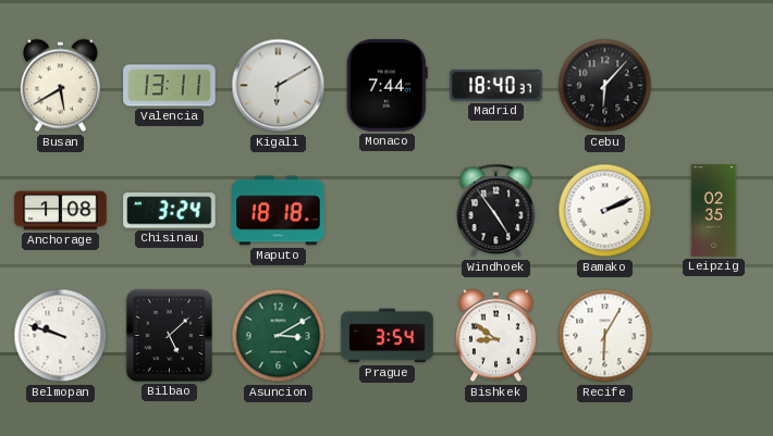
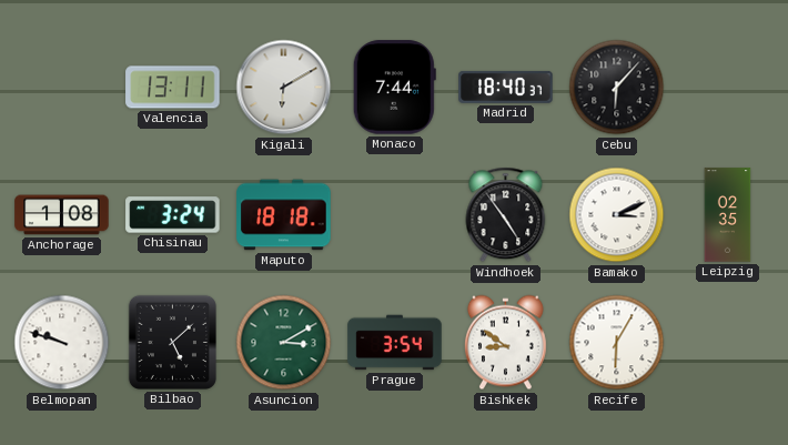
Busan: 5:40 -> none
Bamako: 2:11 -> 3:11
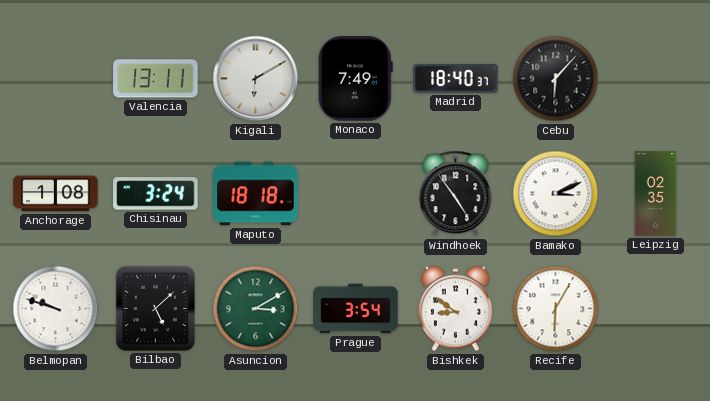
Monaco: 7:44 -> 7:49
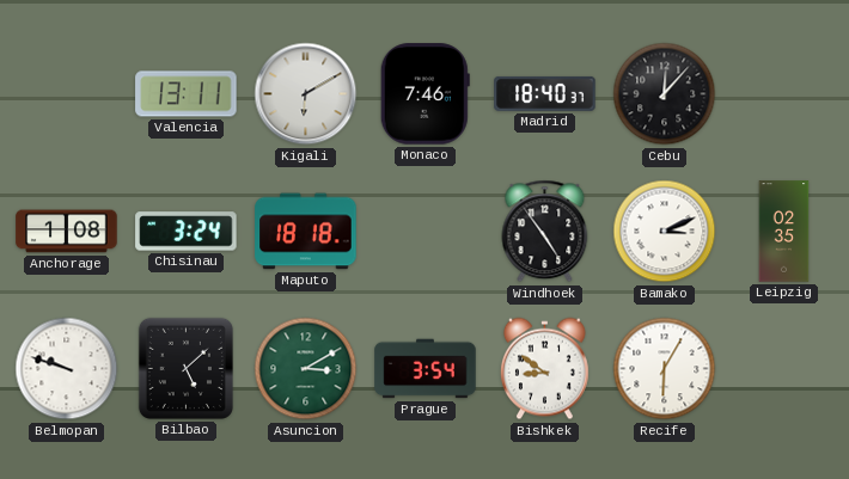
Monaco: 7:49 -> 7:46
Cebu: 6:07 -> 12:07
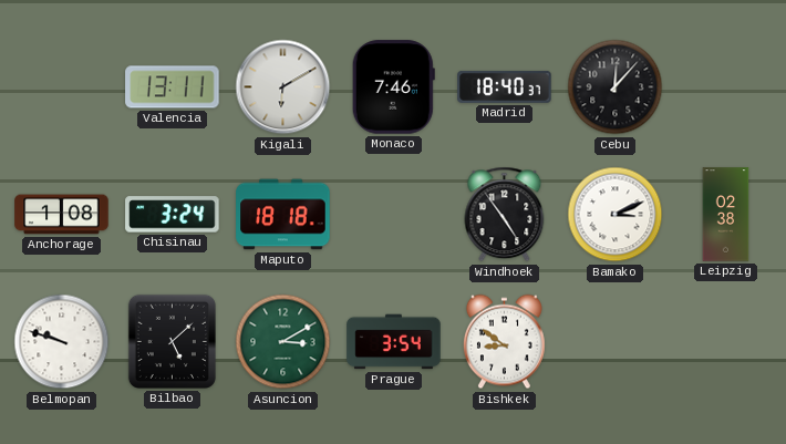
Leipzig: 02:35 -> 02:38
Recife: 6:05 -> none
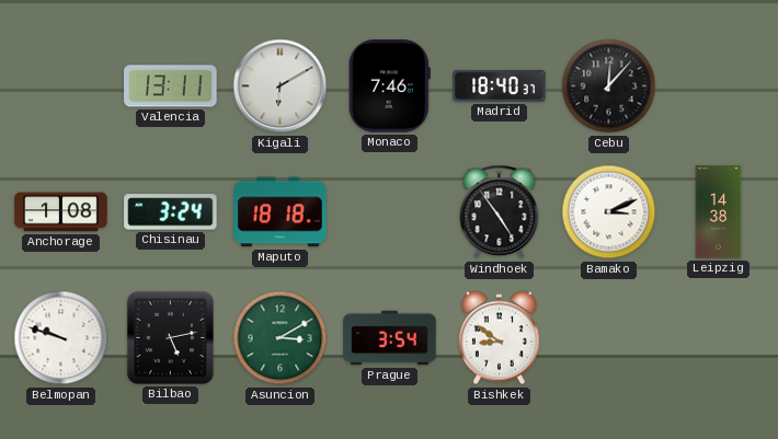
Leipzig: 02:38 -> 14:38
Bilbao: 5:08 -> 5:13
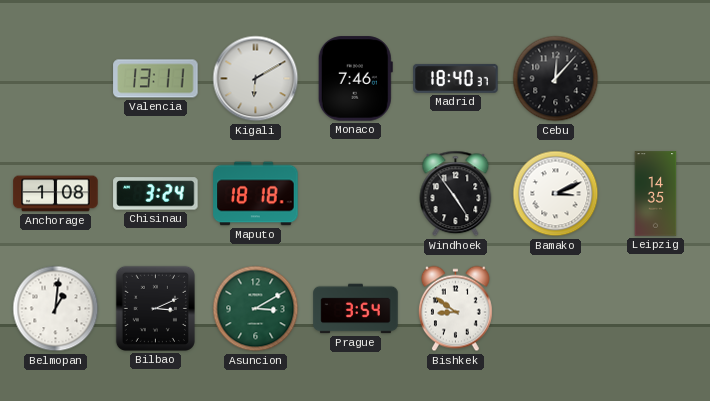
Leipzig: 14:38 -> 14:35
Belmopan: 9:48 -> 1:01
Bilbao: 5:13 -> 3:11
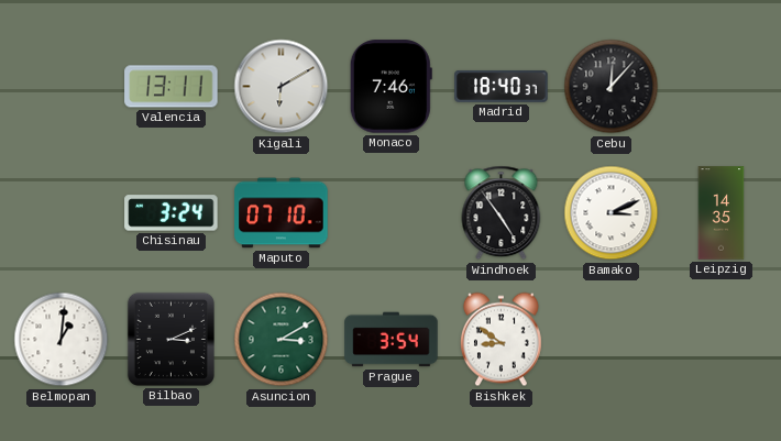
Anchorage: 1:08 -> none
Maputo: 18:18 -> 07:10
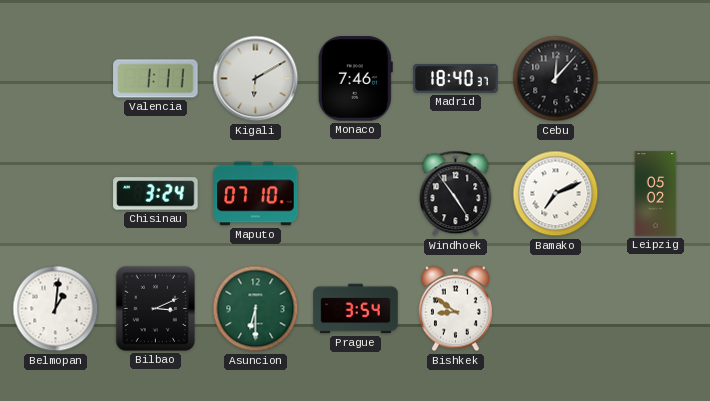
Valencia: 13:11 -> 1:11
Bamako: 3:11 -> 7:11
Leipzig: 14:35 -> 05:02
Asuncion: 3:10 -> 6:30
